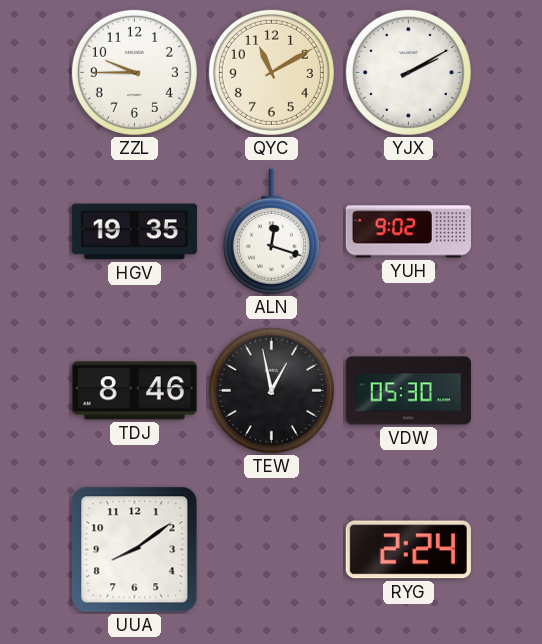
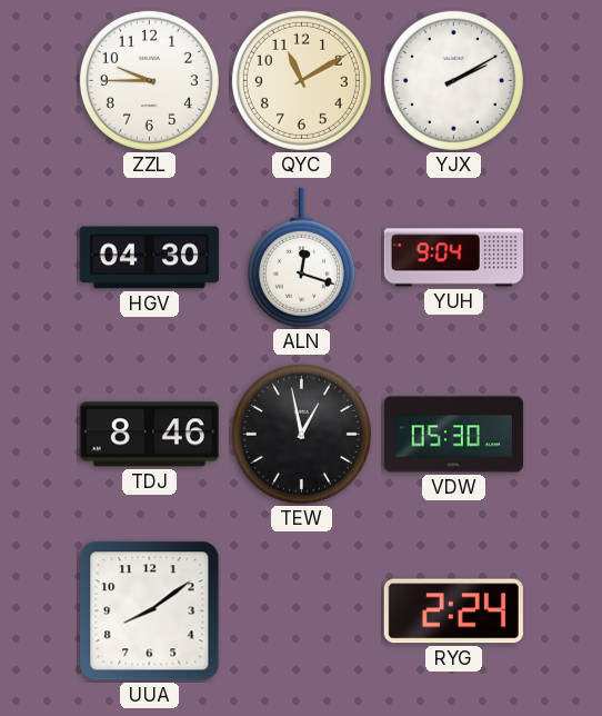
HGV: 19:35 -> 04:30
YUH: 9:02 -> 9:04
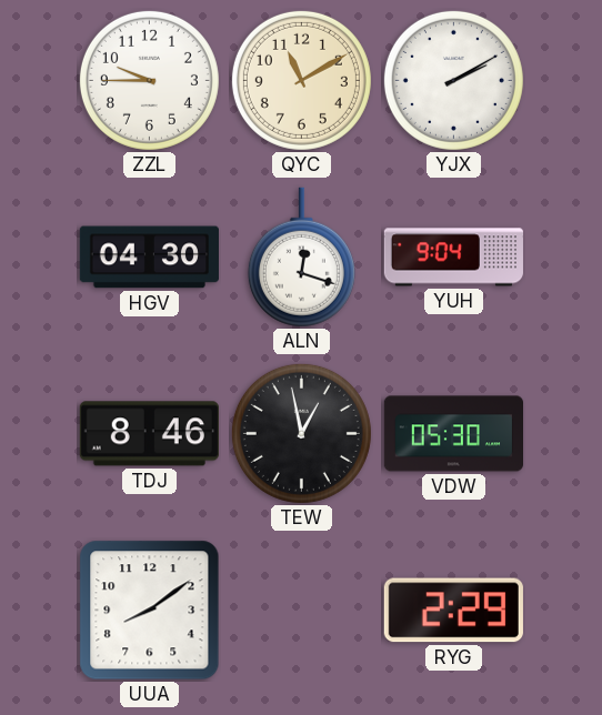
RYG: 2:24 -> 2:29
